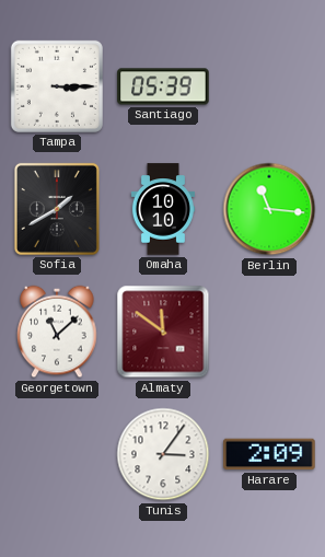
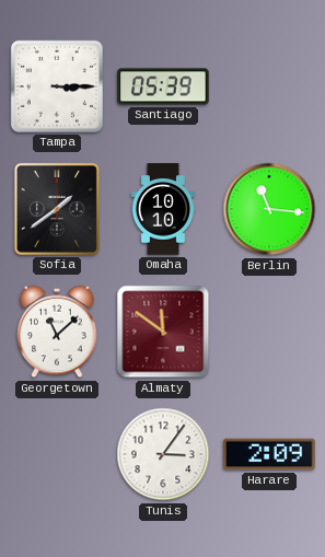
Sofia: 1:40 -> 1:39
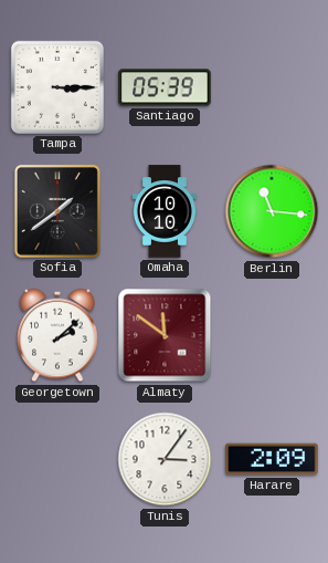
Georgetown: 11:08 -> 2:08
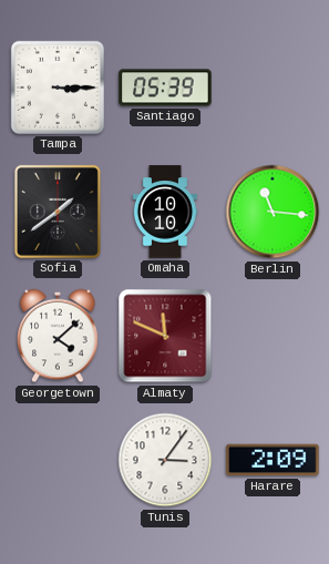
Georgetown: 2:08 -> 4:08
Almaty: 11:51 -> 11:49
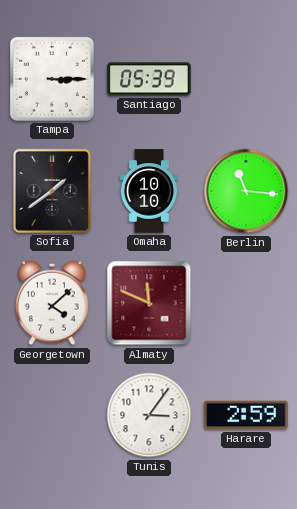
Harare: 2:09 -> 2:59
